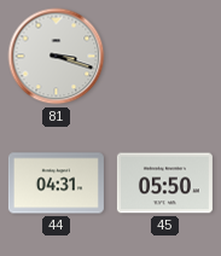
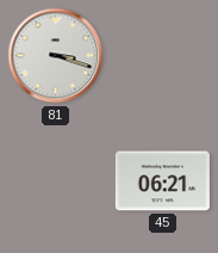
44: 04:31 -> none
45: 05:50 -> 06:21
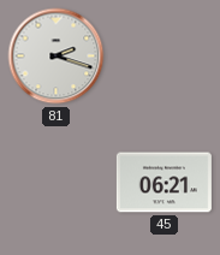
81: 3:18 -> 2:18
